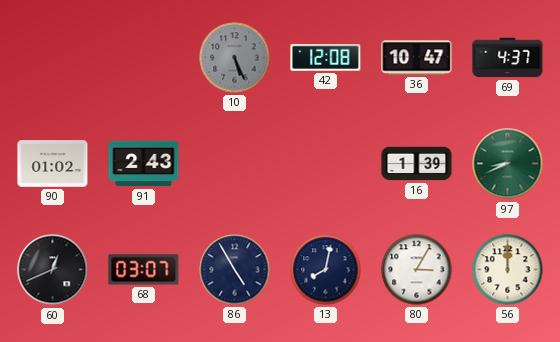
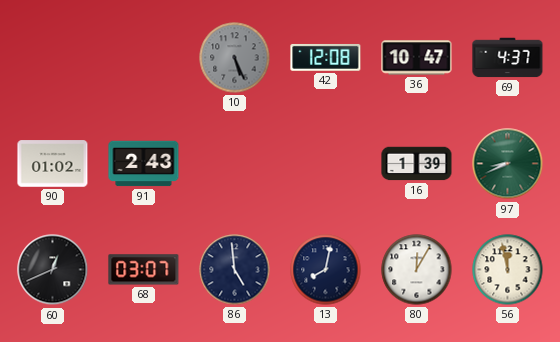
86: 4:55 -> 4:59
80: 3:05 -> 12:05
56: 12:00 -> 11:58
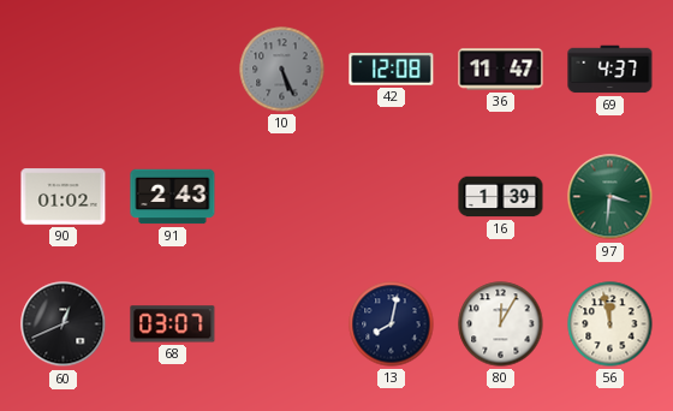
36: 10:47 -> 11:47
97: 8:41 -> 3:31
86: 4:59 -> none
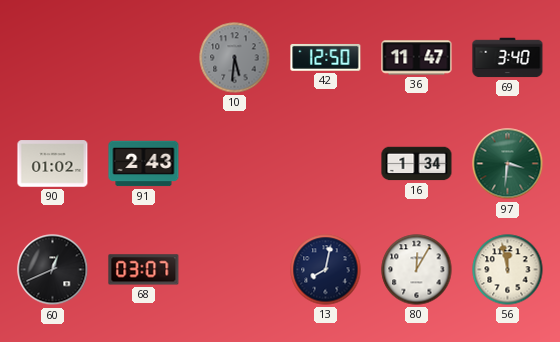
10: 5:26 -> 5:31
42: 12:08 -> 12:50
69: 4:37 -> 3:40
16: 1:39 -> 1:34
